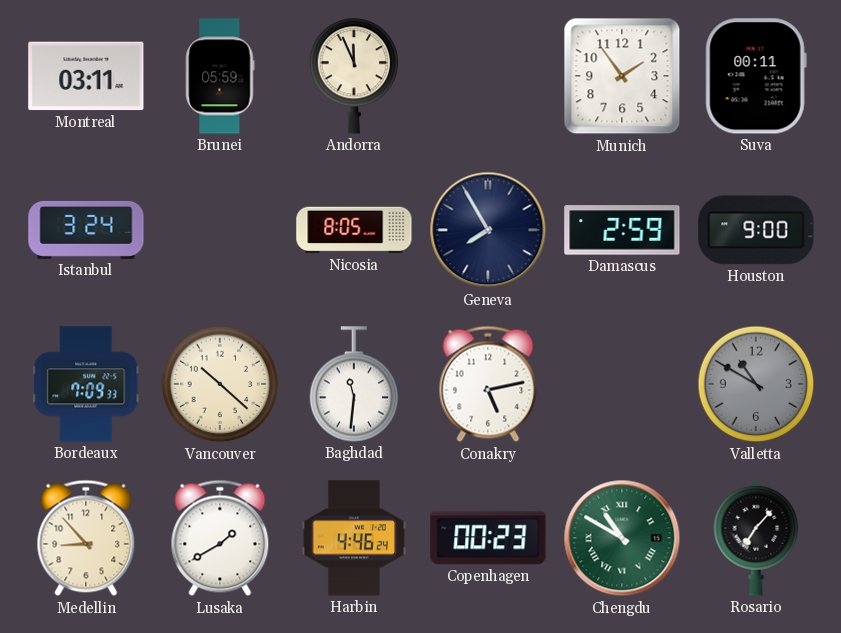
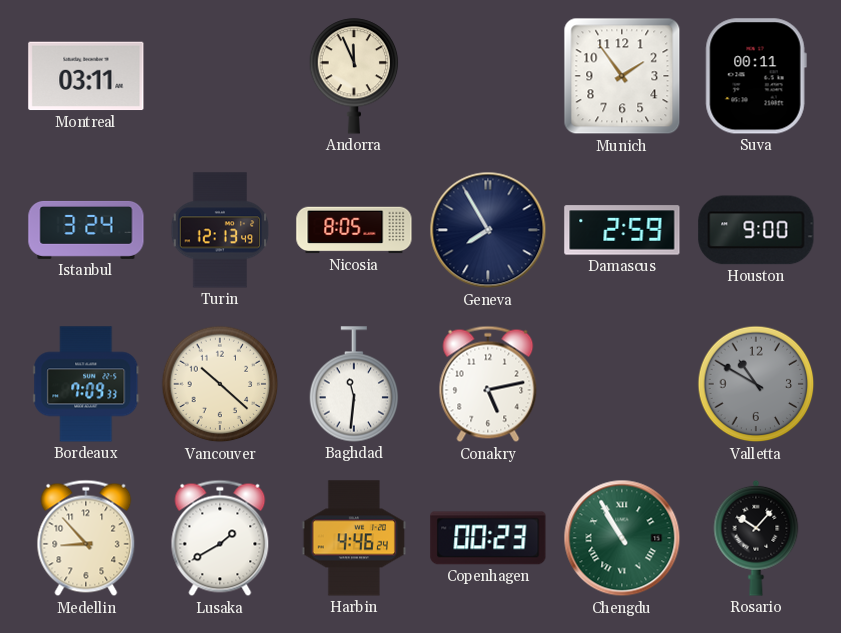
Brunei: 05:59 -> none
Turin: none -> 12:13
Chengdu: 10:50 -> 10:55
Rosario: 7:07 -> 10:07
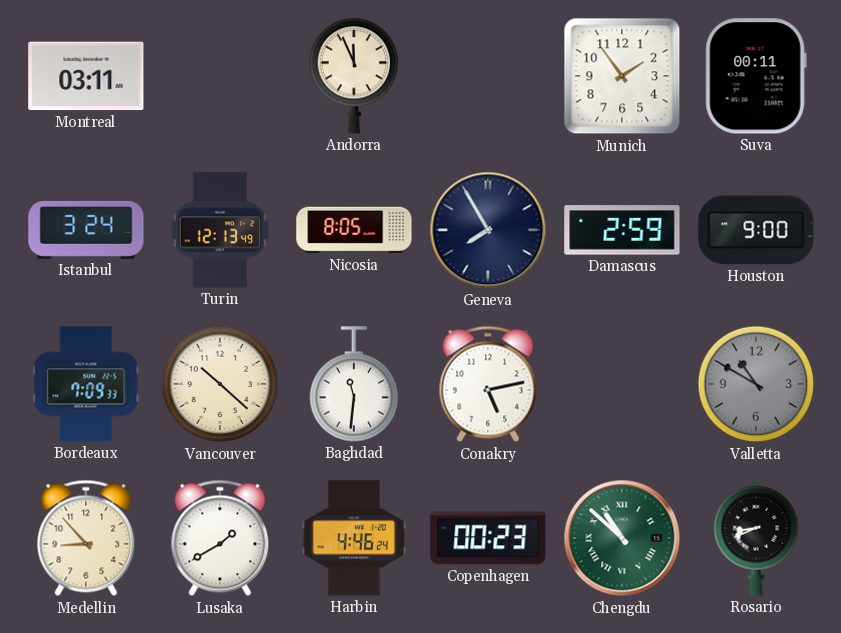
Chengdu: 10:55 -> 10:52
Rosario: 10:07 -> 8:41
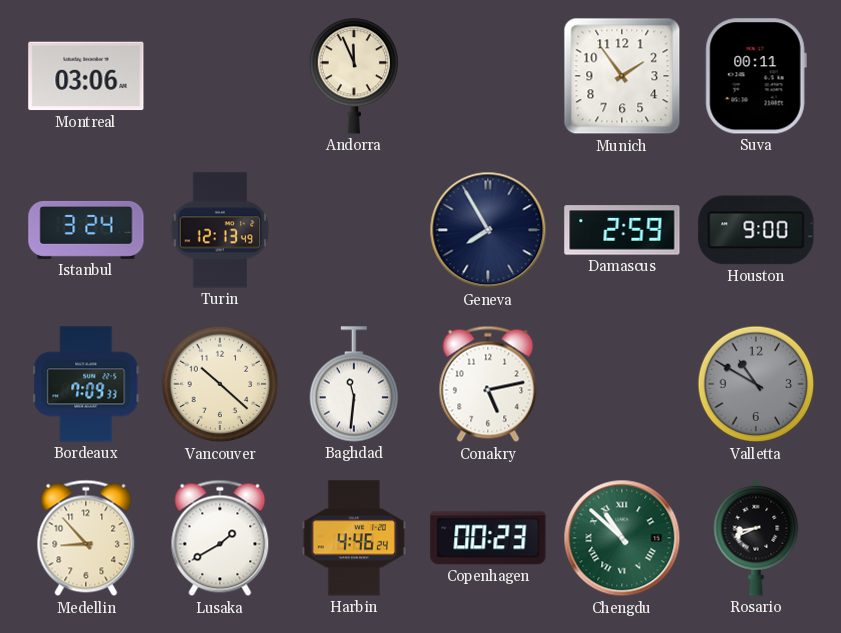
Montreal: 03:11 -> 03:06
Nicosia: 8:05 -> none
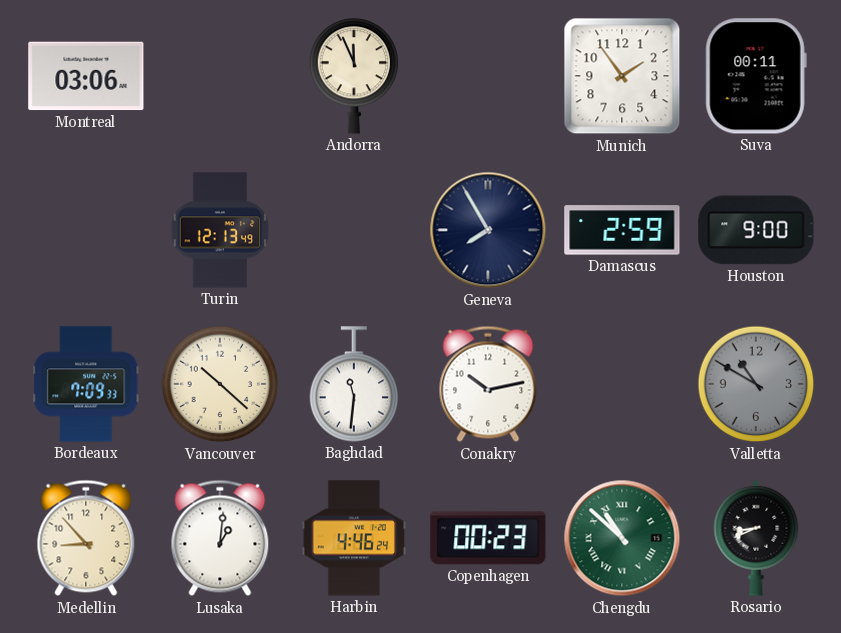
Istanbul: 3:24 -> none
Conakry: 5:13 -> 10:13
Lusaka: 1:40 -> 1:01
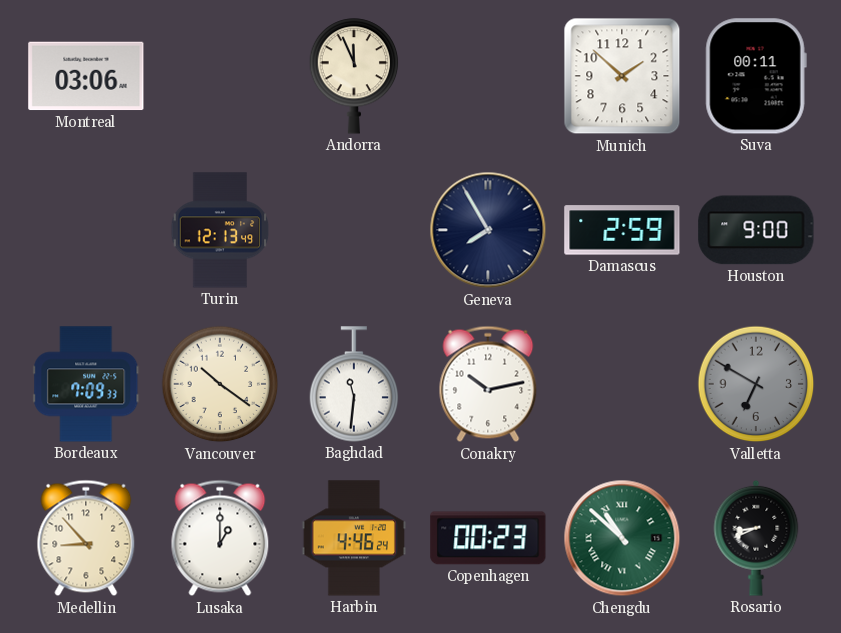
Munich: 1:54 -> 1:52
Vancouver: 10:22 -> 10:21
Valletta: 10:50 -> 6:50
Lusaka: 1:01 -> 1:00
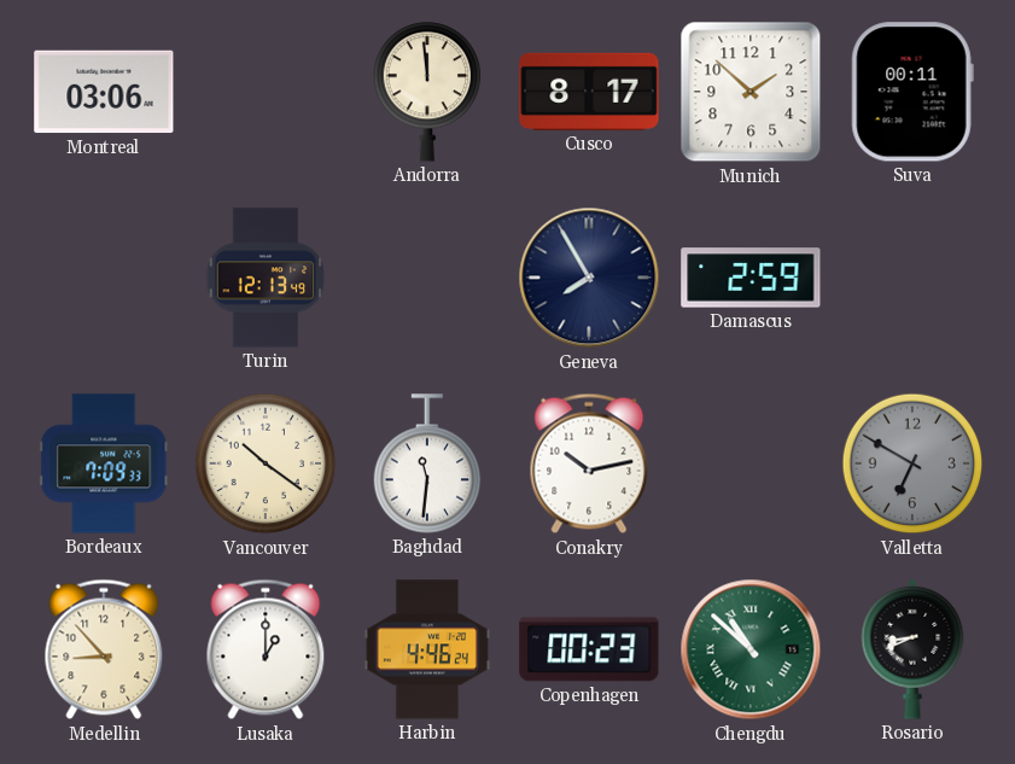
Andorra: 11:56 -> 11:59
Cusco: none -> 8:17
Houston: 9:00 -> none
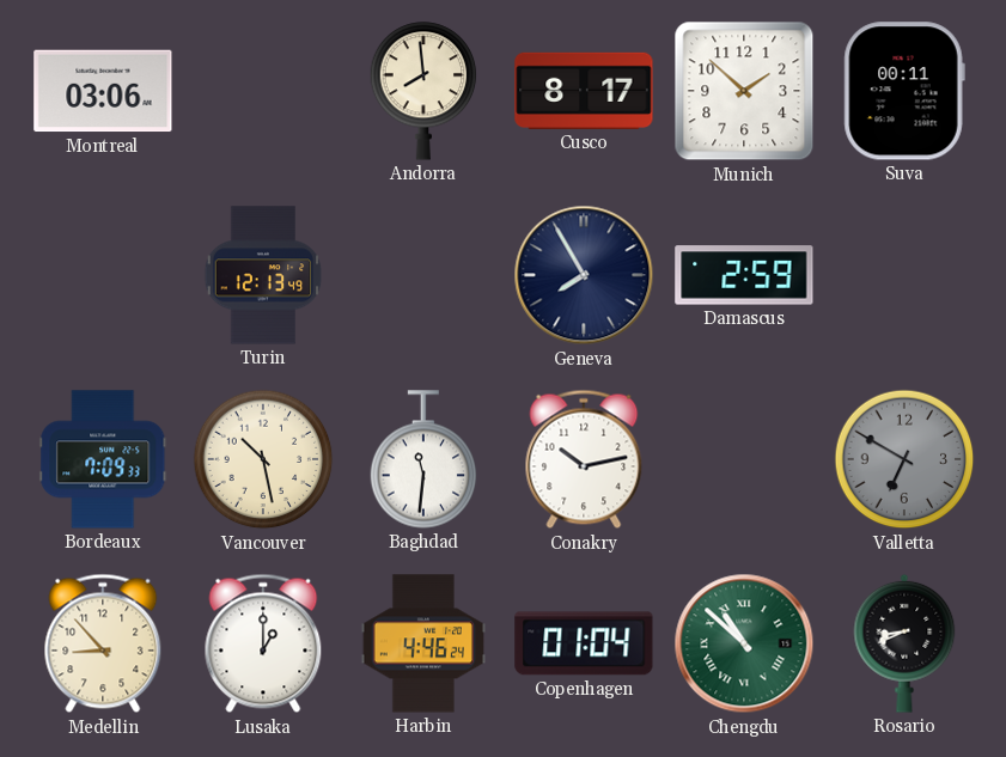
Andorra: 11:59 -> 7:59
Vancouver: 10:21 -> 10:28
Copenhagen: 00:23 -> 01:04
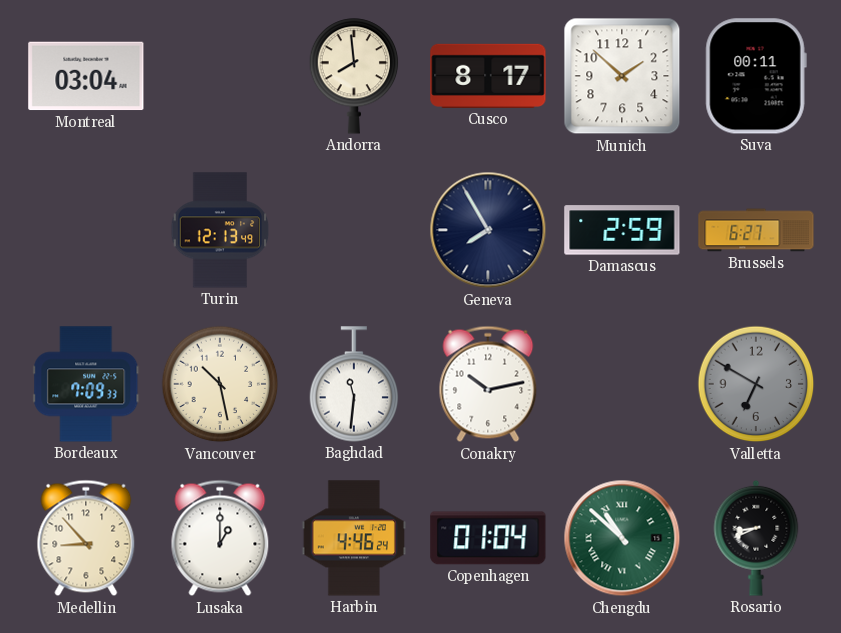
Montreal: 03:06 -> 03:04
Brussels: none -> 6:27
